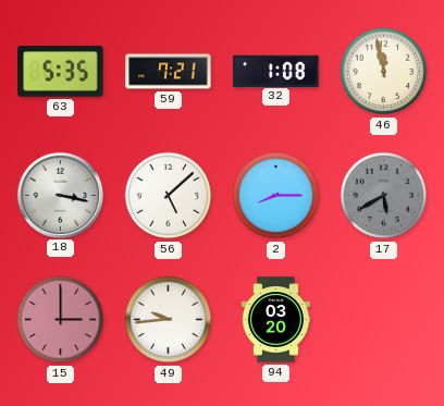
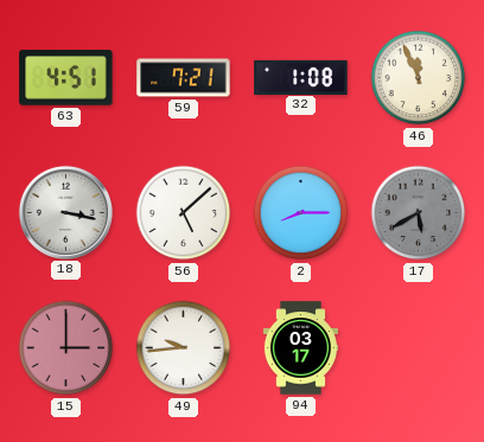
63: 5:35 -> 4:51
46: 11:58 -> 11:56
94: 03:20 -> 03:17
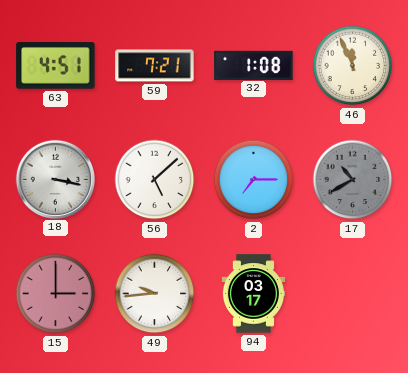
2: 8:15 -> 7:15
17: 5:40 -> 10:40
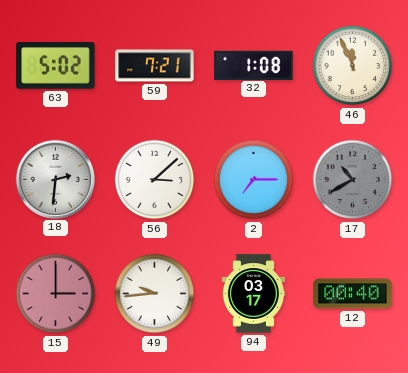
63: 4:51 -> 5:02
18: 3:17 -> 2:31
56: 5:08 -> 3:08
12: none -> 00:40
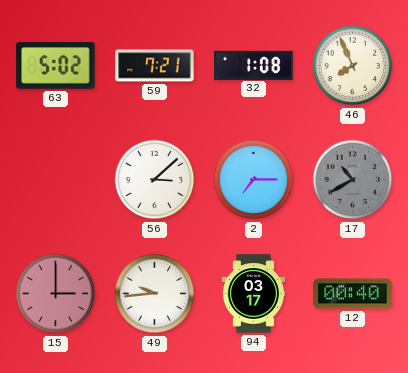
46: 11:56 -> 7:56
18: 2:31 -> none
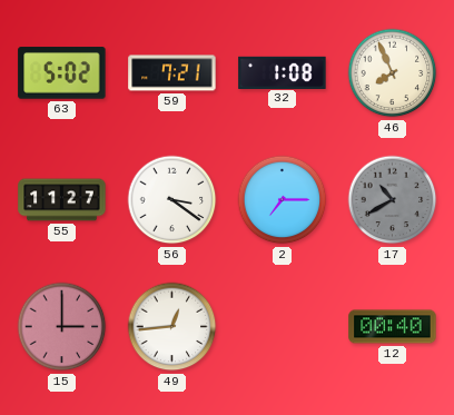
55: none -> 11:27
56: 3:08 -> 3:21
49: 9:44 -> 12:44
94: 03:17 -> none
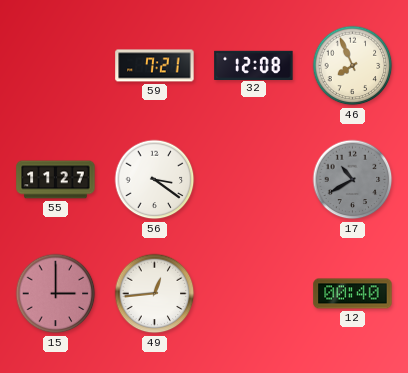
63: 5:02 -> none
32: 1:08 -> 12:08
2: 7:15 -> none
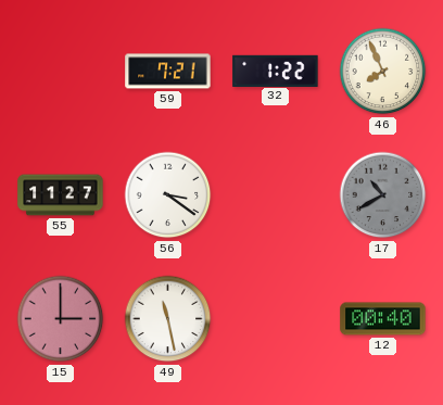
32: 12:08 -> 1:22
49: 12:44 -> 11:28
